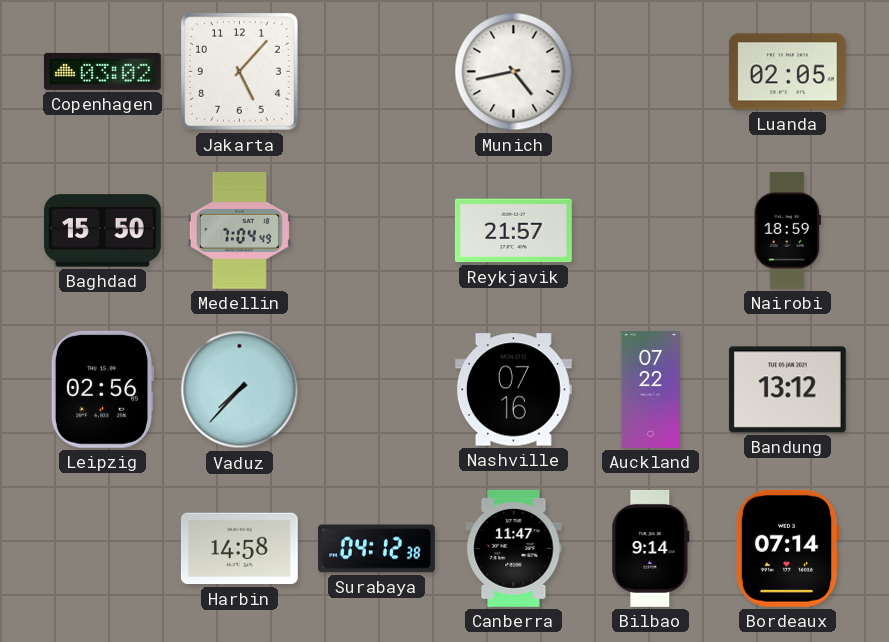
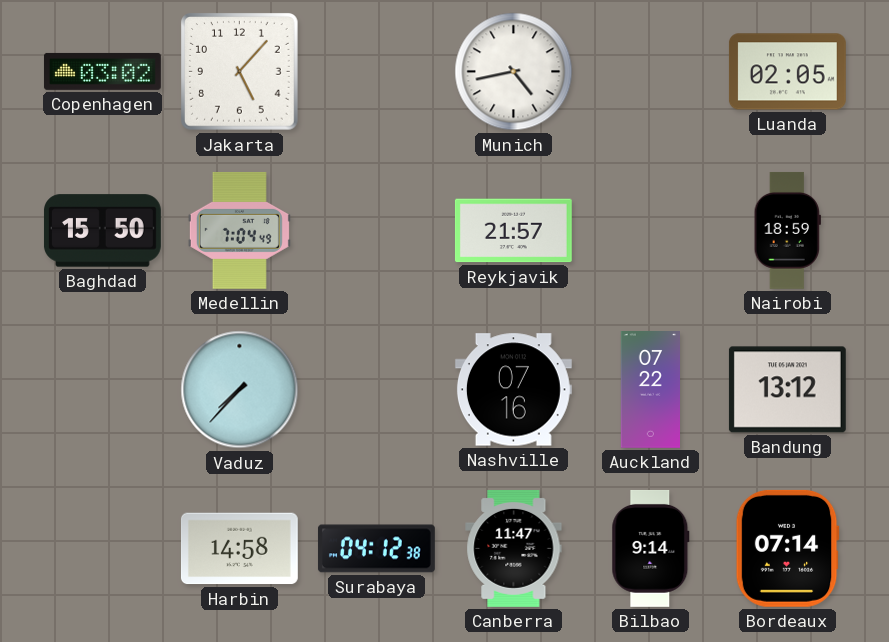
Leipzig: 02:56 -> none
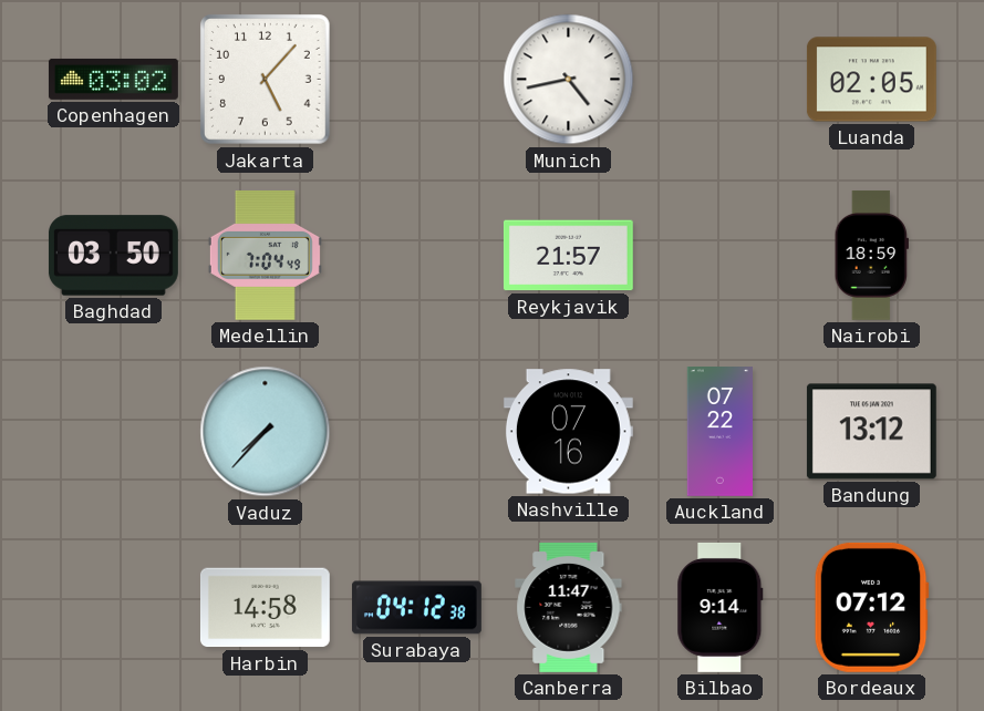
Baghdad: 15:50 -> 03:50
Bordeaux: 07:14 -> 07:12
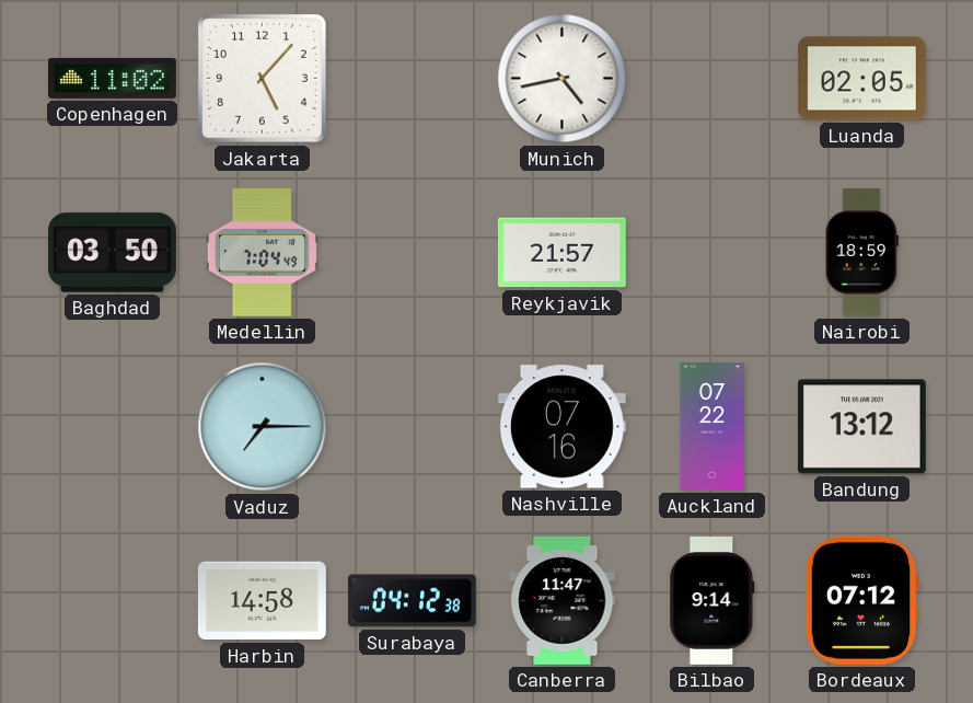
Copenhagen: 03:02 -> 11:02
Vaduz: 7:37 -> 7:15
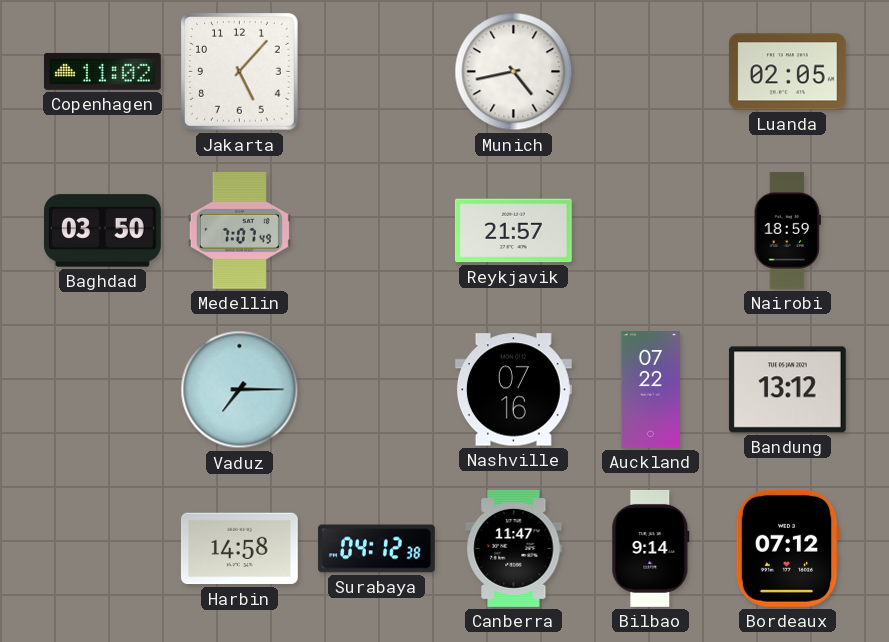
Medellin: 7:04 -> 7:07
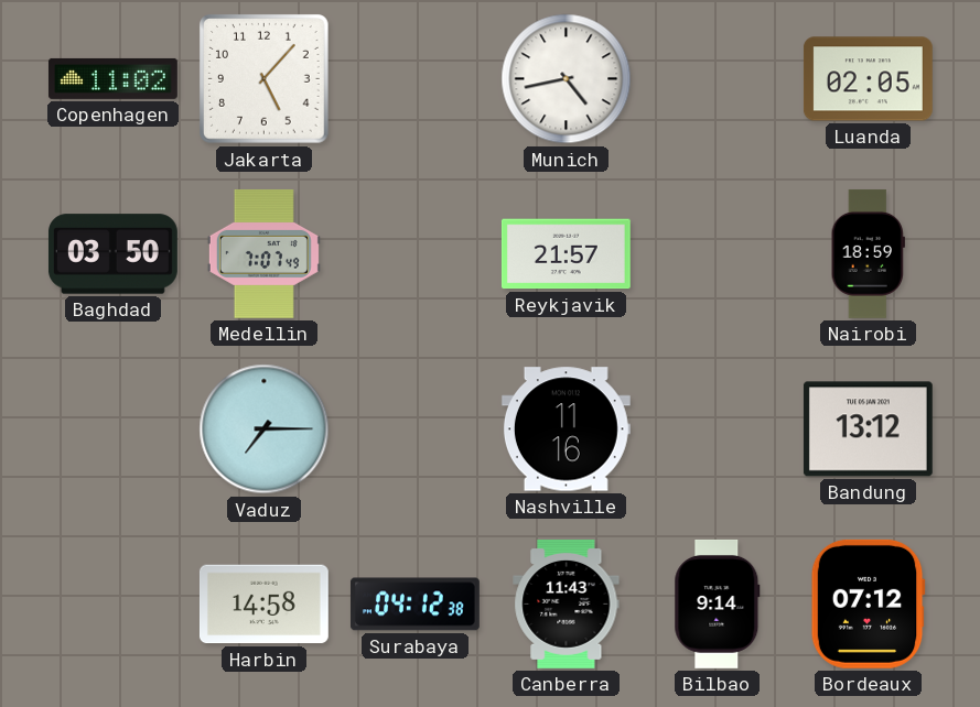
Nashville: 07:16 -> 11:16
Auckland: 07:22 -> none
Canberra: 11:47 -> 11:43
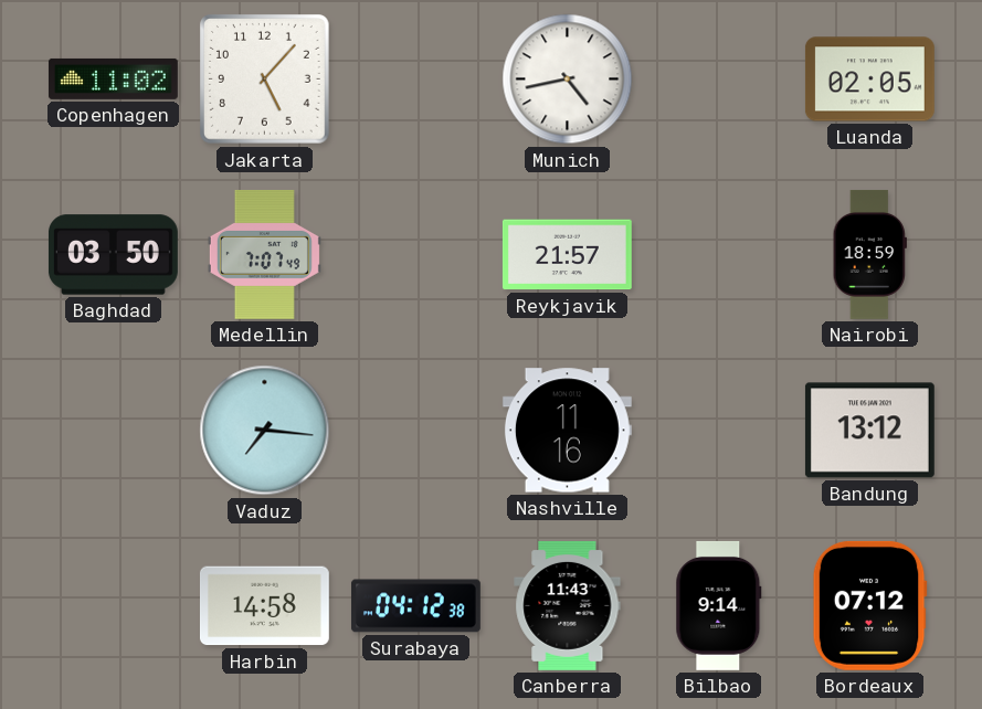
Vaduz: 7:15 -> 7:16
